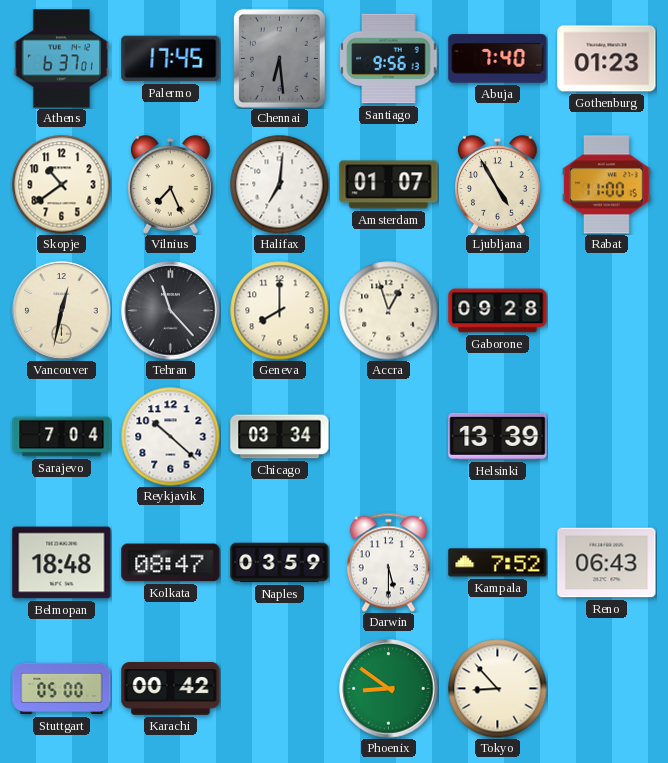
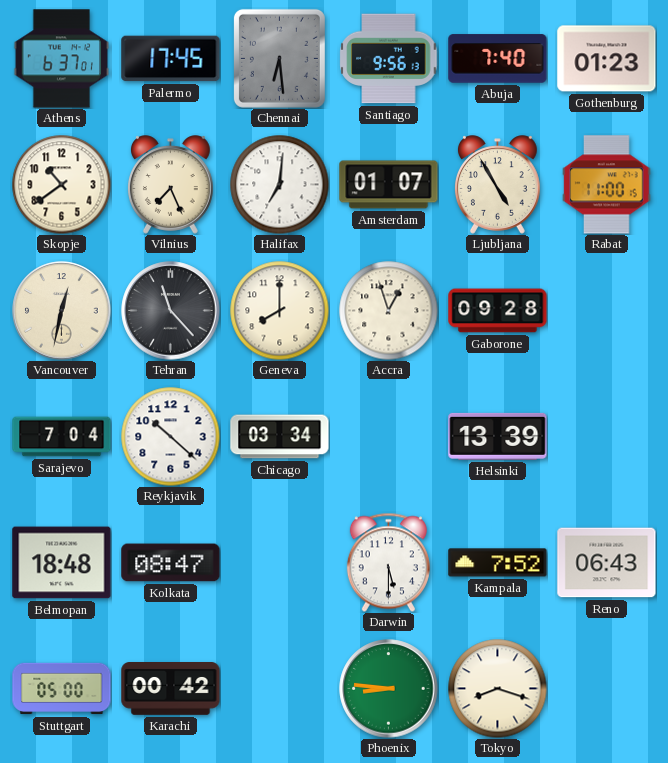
Naples: 03:59 -> none
Phoenix: 8:51 -> 8:46
Tokyo: 8:53 -> 8:18
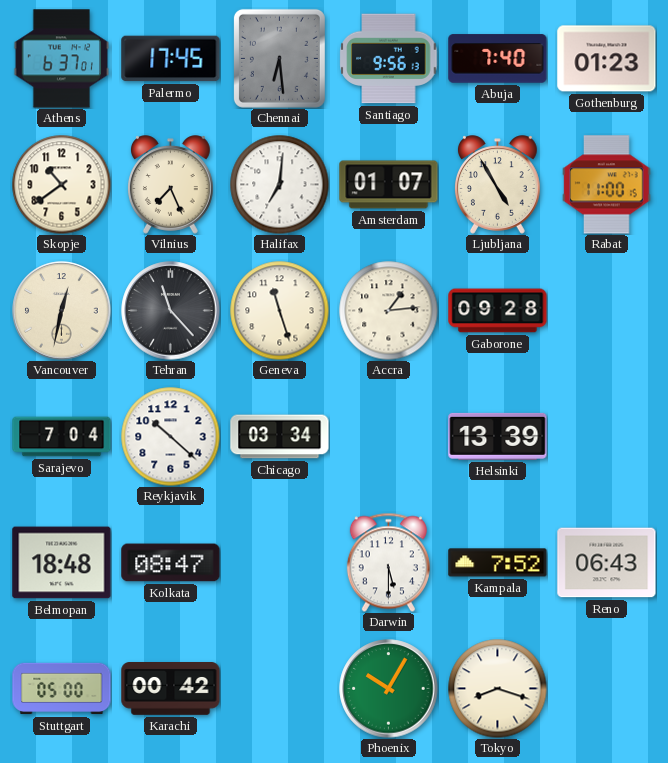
Geneva: 8:00 -> 11:27
Accra: 12:57 -> 1:14
Phoenix: 8:46 -> 10:05
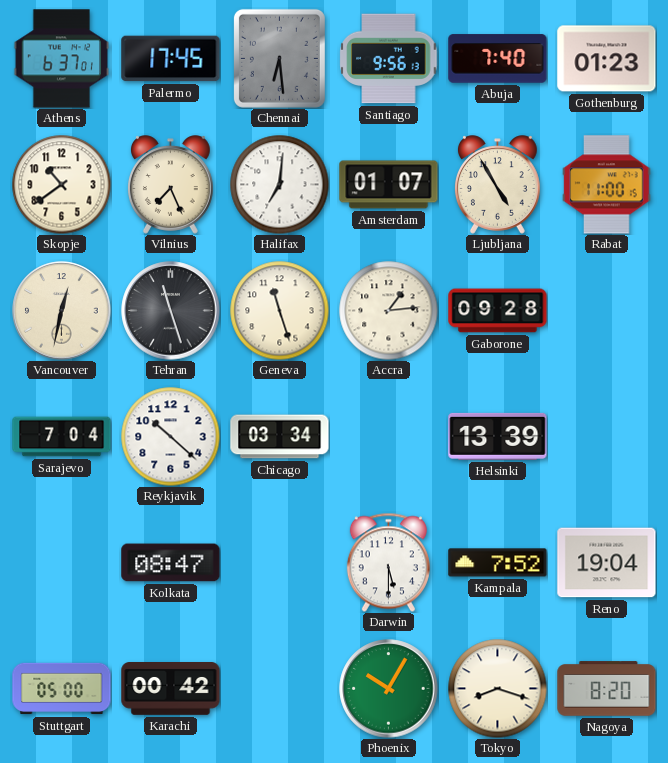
Tehran: 11:23 -> 11:27
Belmopan: 18:48 -> none
Reno: 06:43 -> 19:04
Nagoya: none -> 8:20
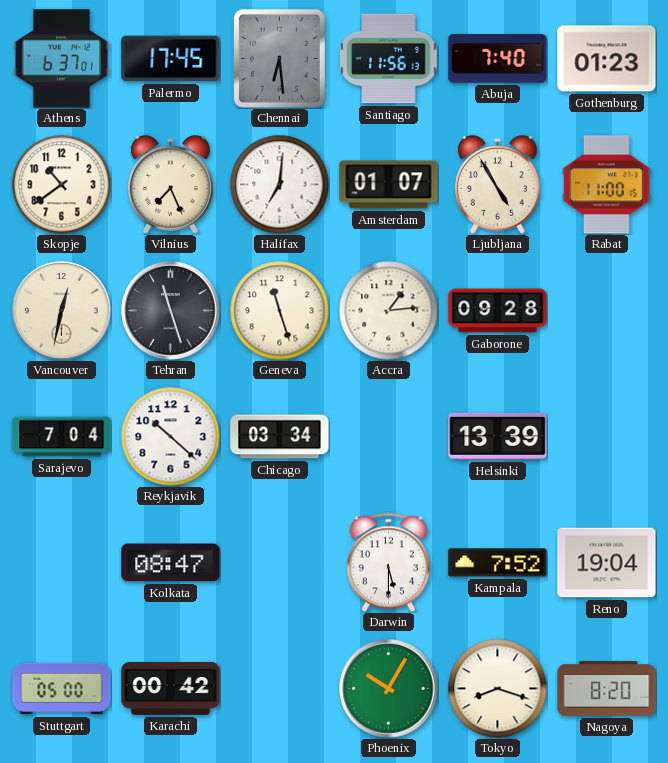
Santiago: 9:56 -> 11:56
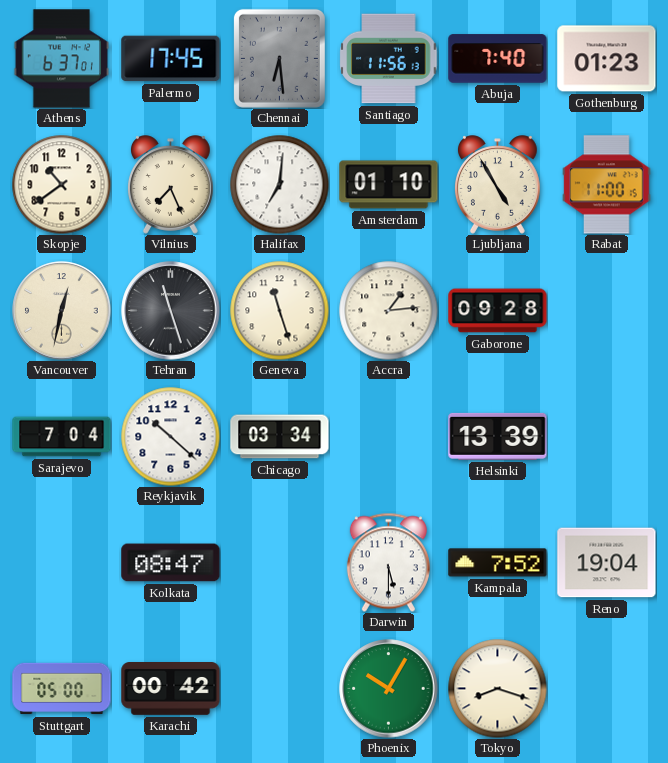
Amsterdam: 01:07 -> 01:10
Nagoya: 8:20 -> none
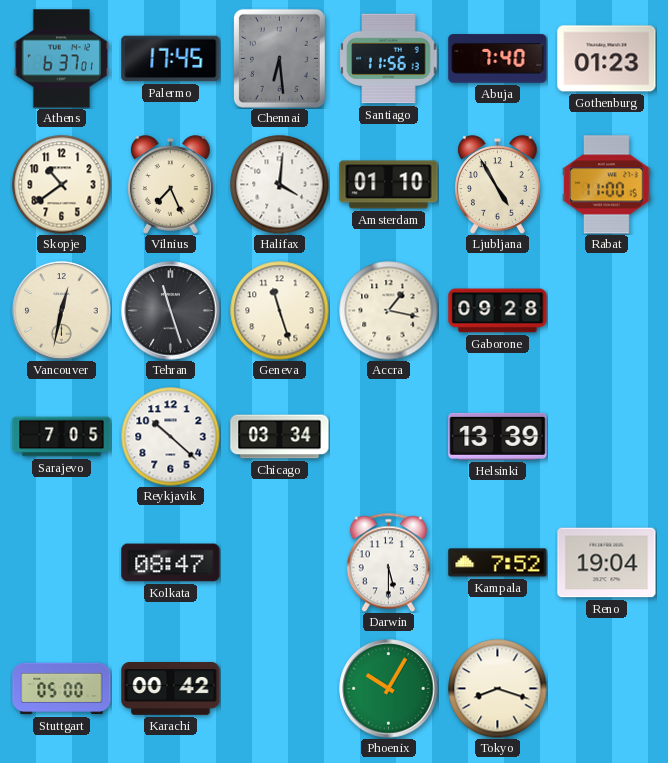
Halifax: 7:01 -> 4:01
Accra: 1:14 -> 1:17
Sarajevo: 7:04 -> 7:05
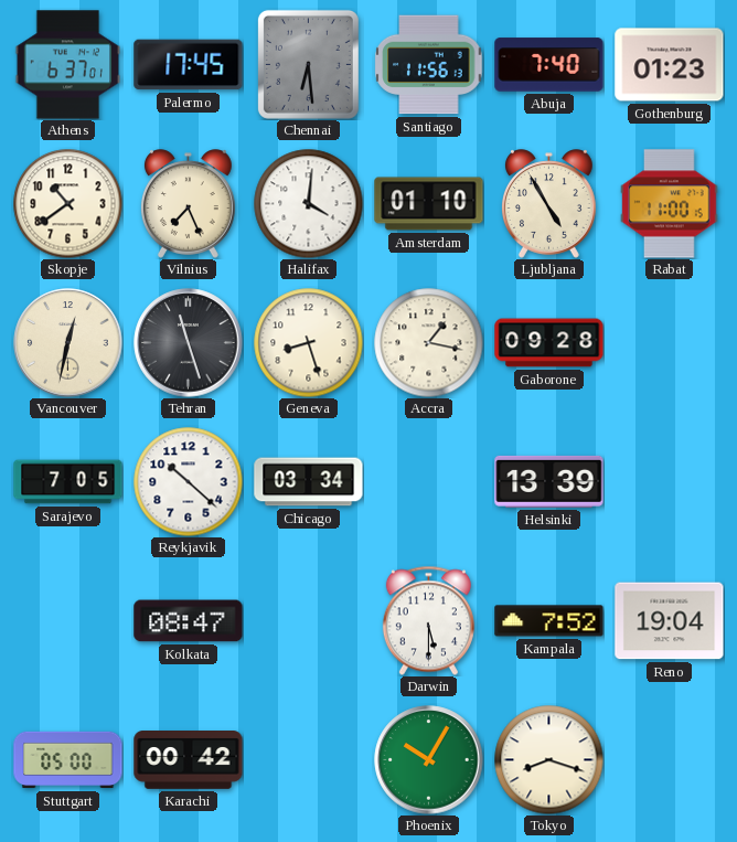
Geneva: 11:27 -> 8:27
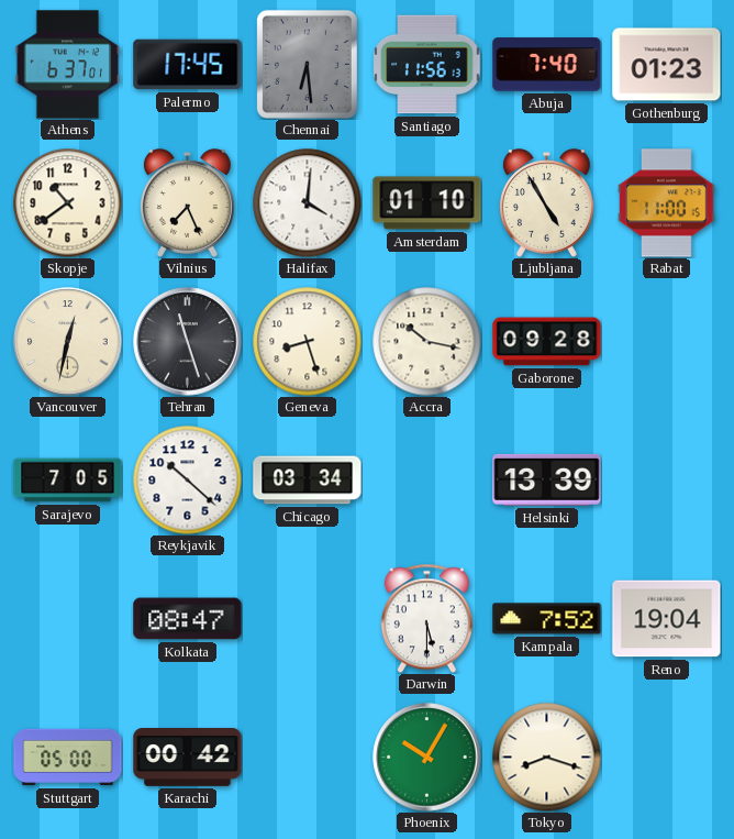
Accra: 1:17 -> 10:17
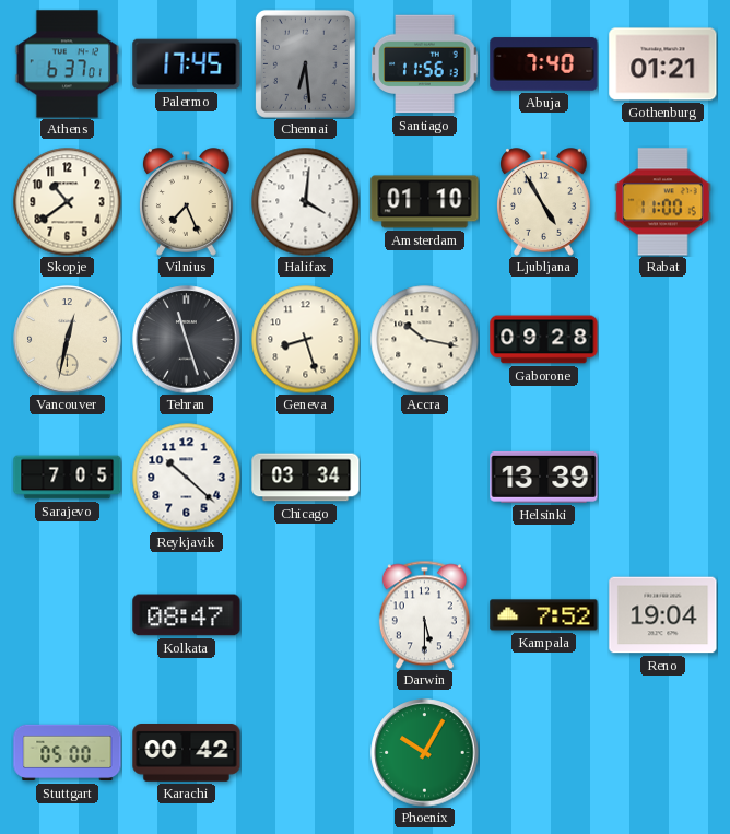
Gothenburg: 01:23 -> 01:21
Tokyo: 8:18 -> none
